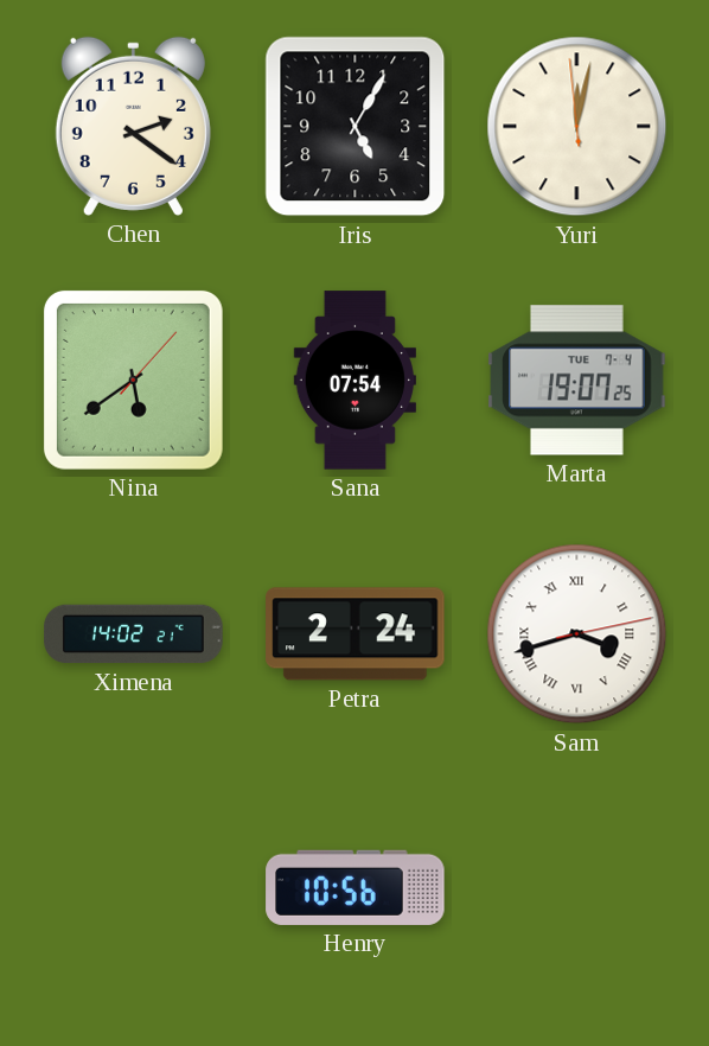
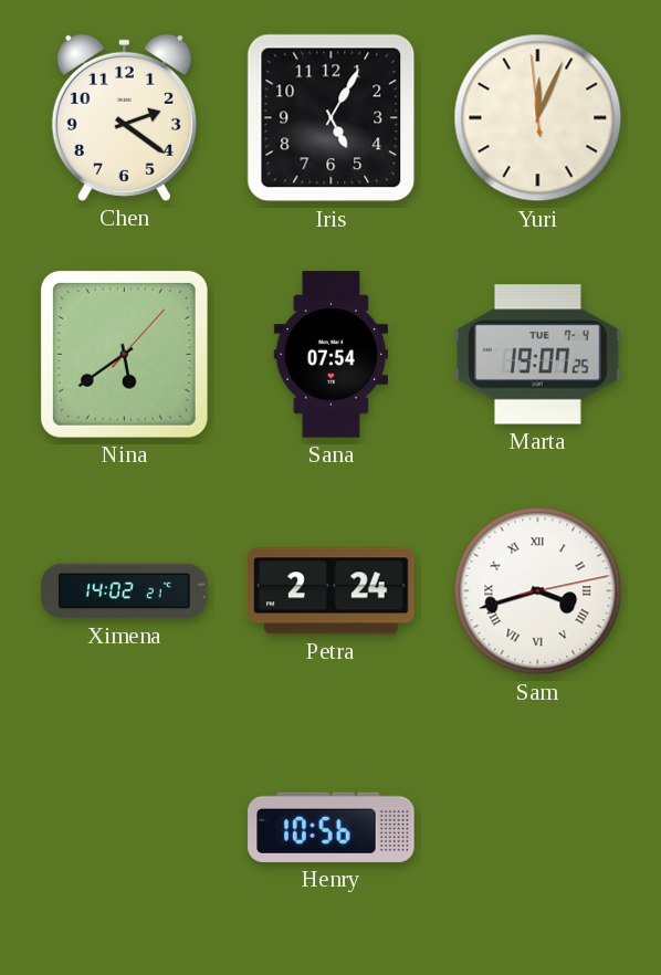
Yuri: 12:01 -> 12:03
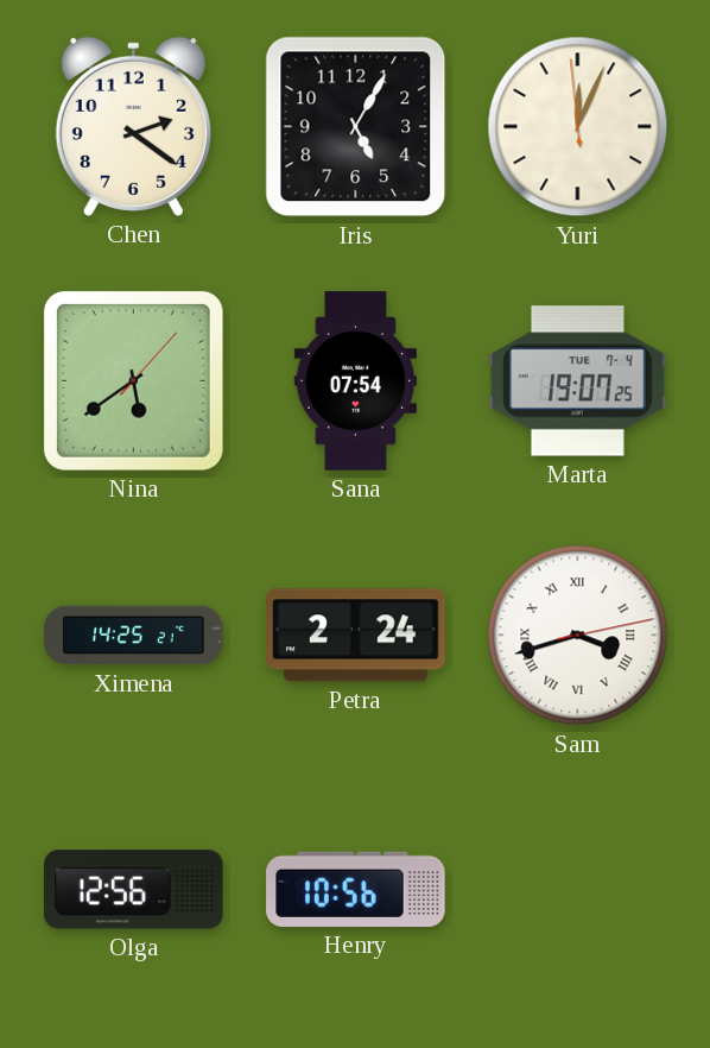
Ximena: 14:02 -> 14:25
Olga: none -> 12:56
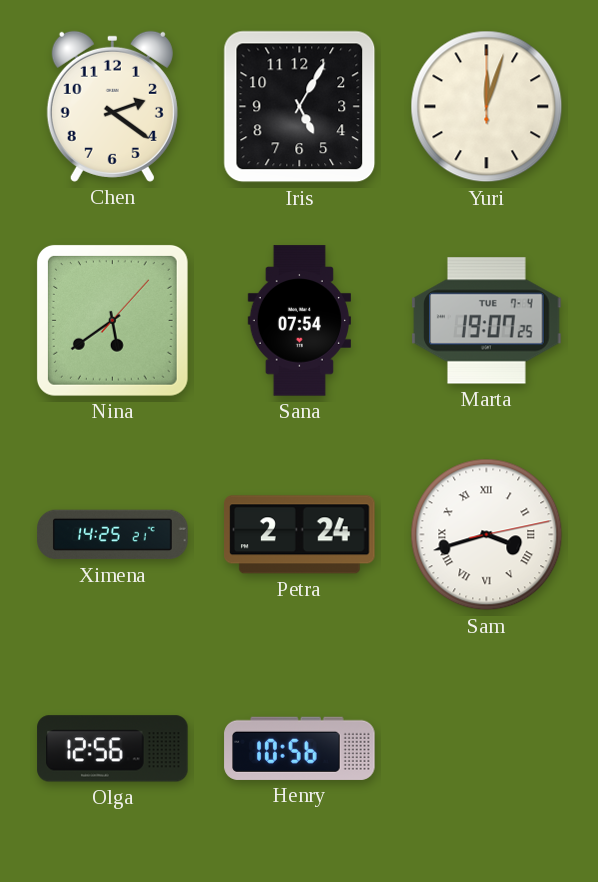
Yuri: 12:03:59 -> 12:03:00
